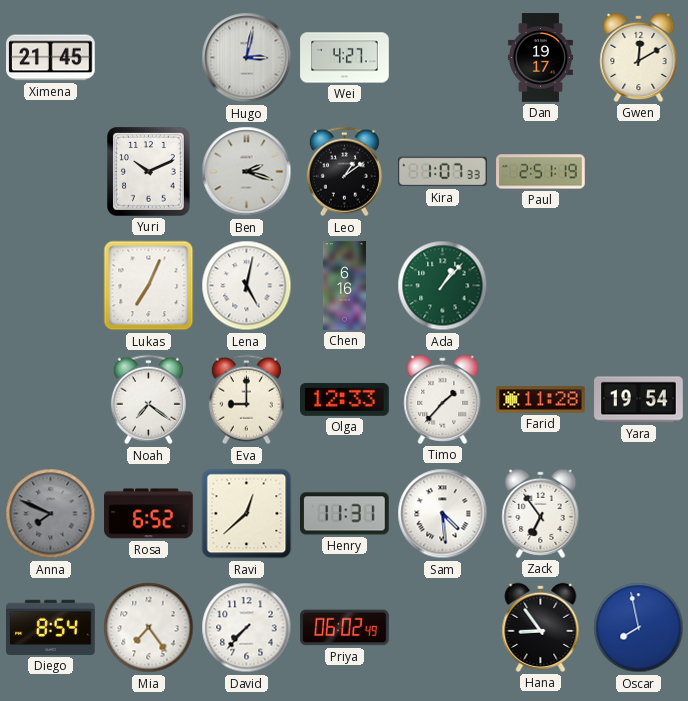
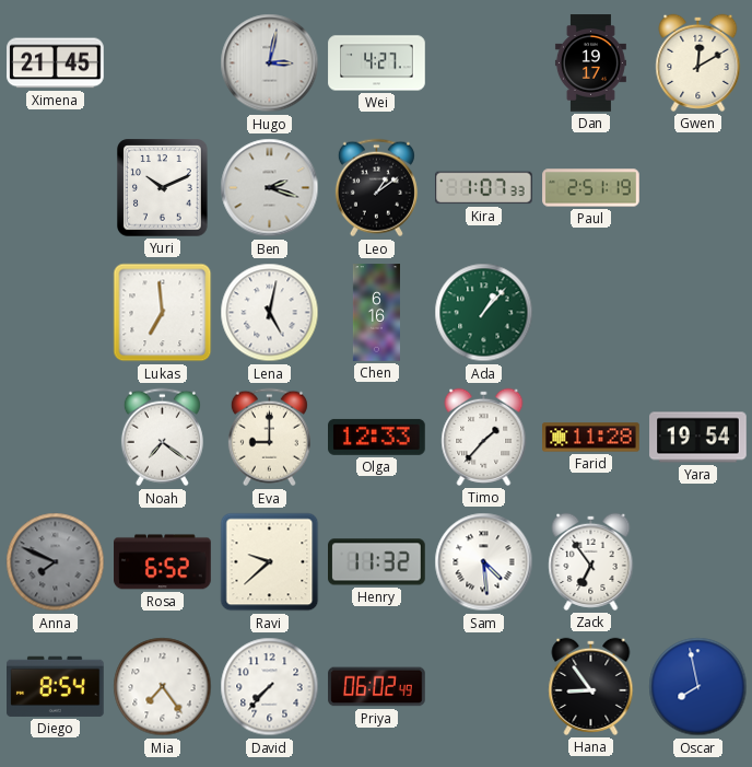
Lukas: 7:04 -> 6:59
Ravi: 12:38 -> 9:38
Henry: 11:31 -> 11:32
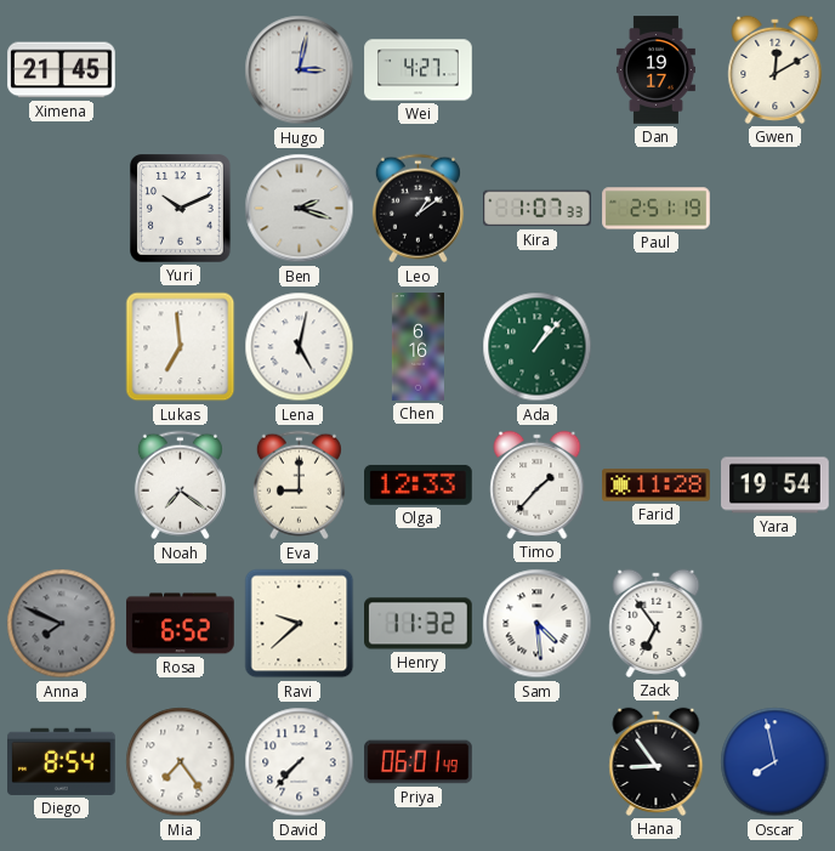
Priya: 06:02 -> 06:01
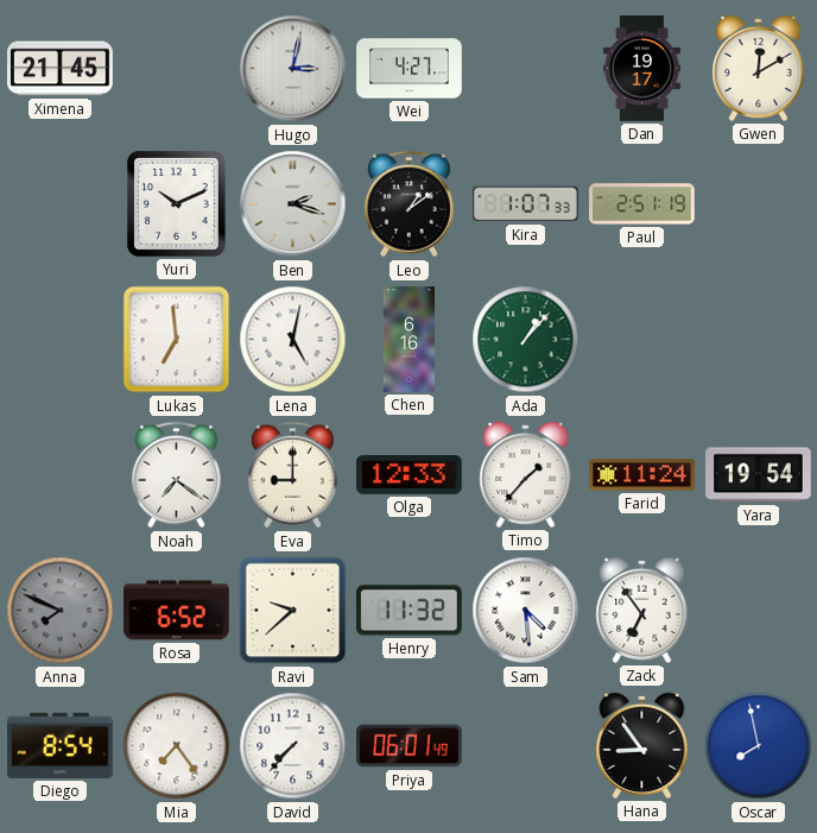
Farid: 11:28 -> 11:24
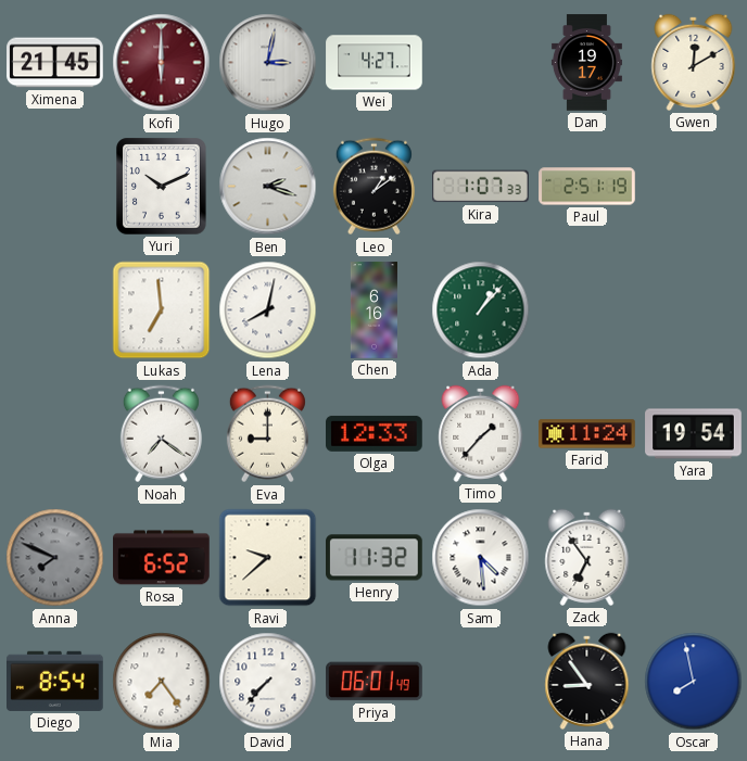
Kofi: none -> 6:00
Lena: 5:02 -> 8:02
